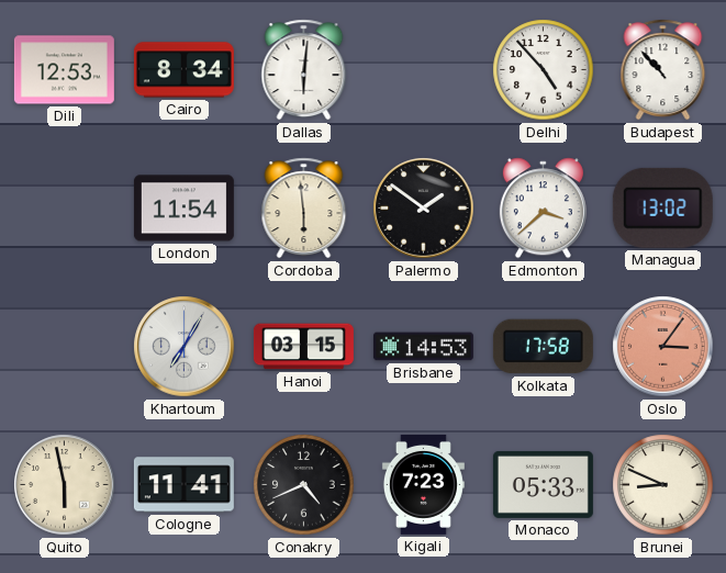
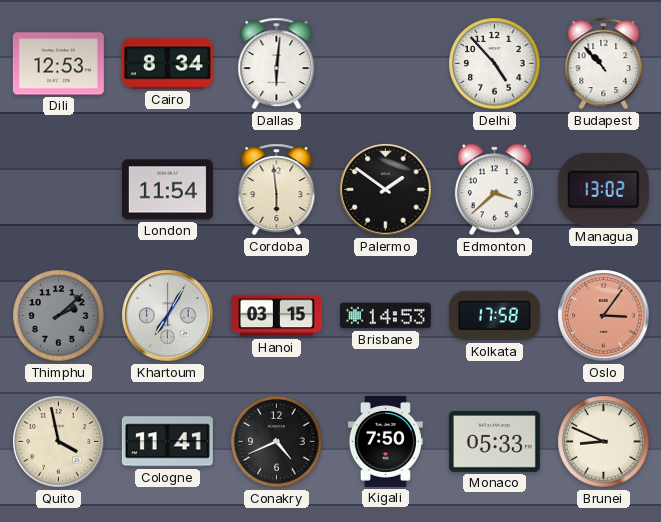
Thimphu: none -> 2:08
Quito: 5:58 -> 3:58
Kigali: 7:23 -> 7:50
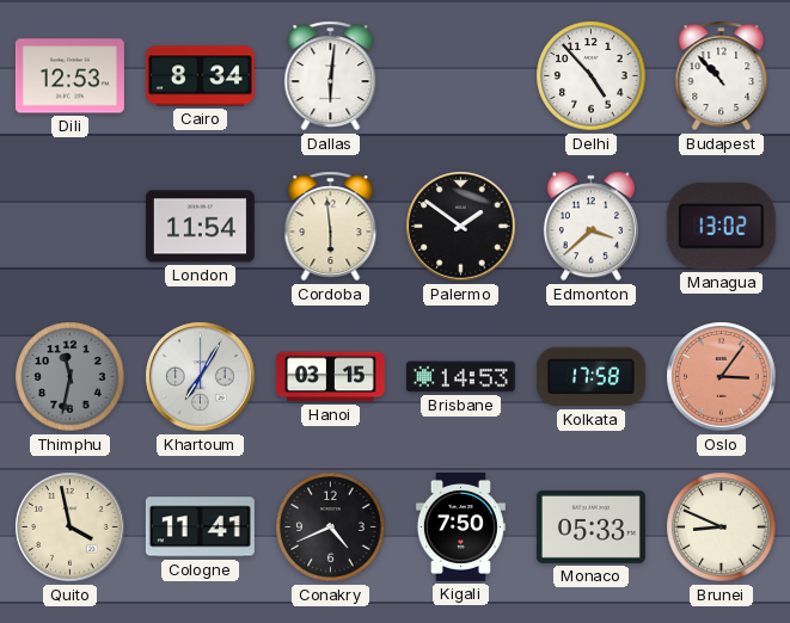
Thimphu: 2:08 -> 11:32
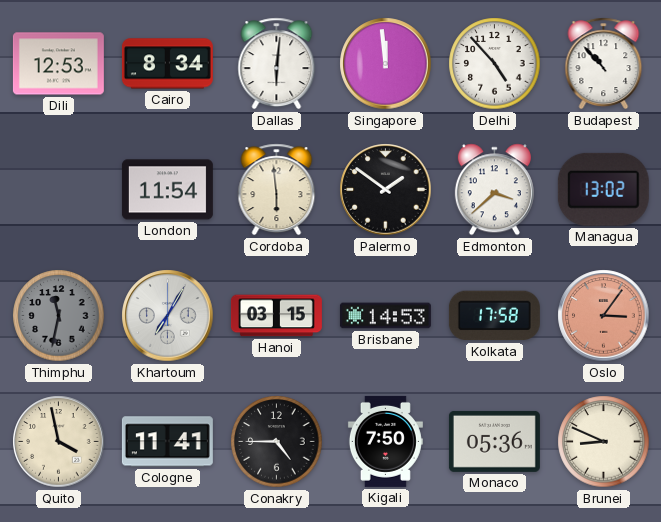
Singapore: none -> 11:59
Conakry: 4:41 -> 4:45
Monaco: 05:33 -> 05:36
